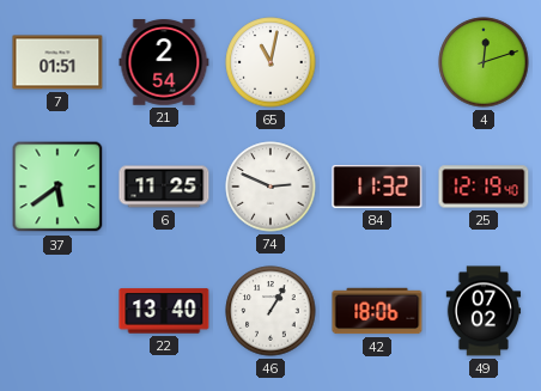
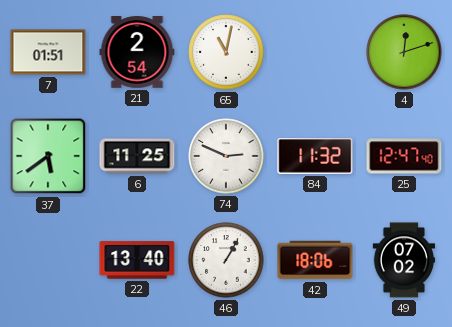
25: 12:19 -> 12:47
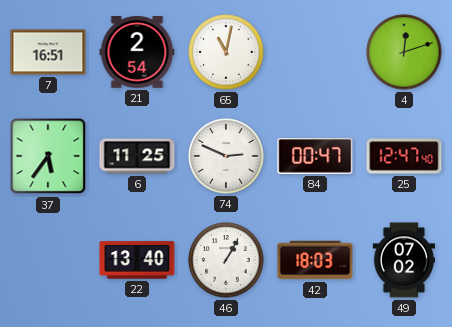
7: 01:51 -> 16:51
37: 5:39 -> 5:36
84: 11:32 -> 00:47
42: 18:06 -> 18:03
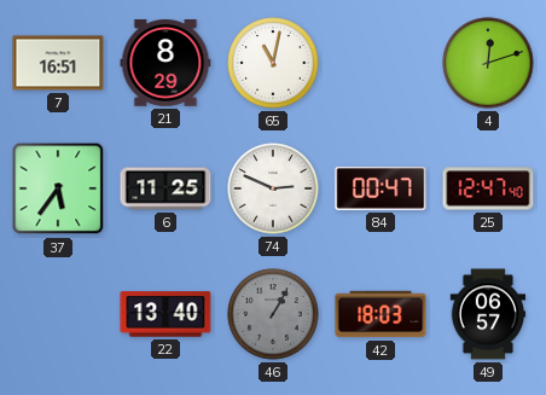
21: 2:54 -> 8:29
46 dial: white -> grey
49: 07:02 -> 06:57
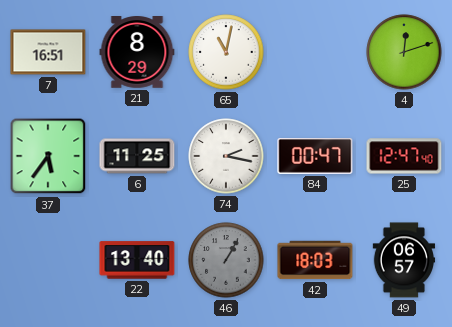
74: 2:49 -> 2:17
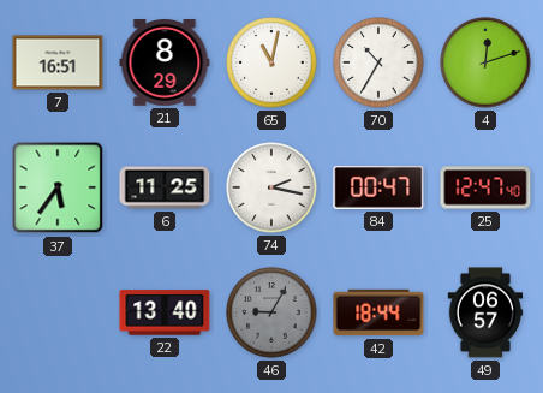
70: none -> 10:35
46: 1:05 -> 9:05
42: 18:03 -> 18:44
